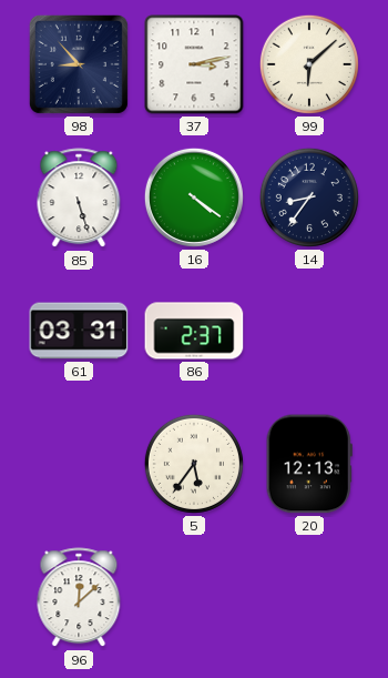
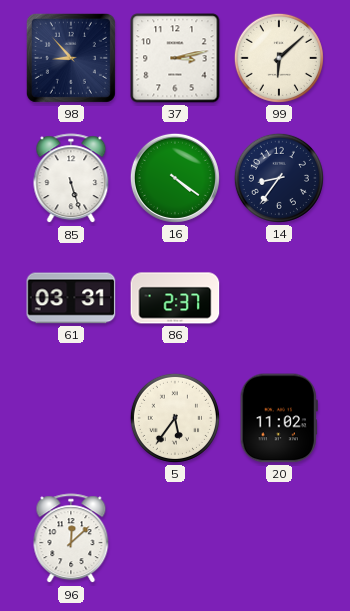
20: 12:13 -> 11:02
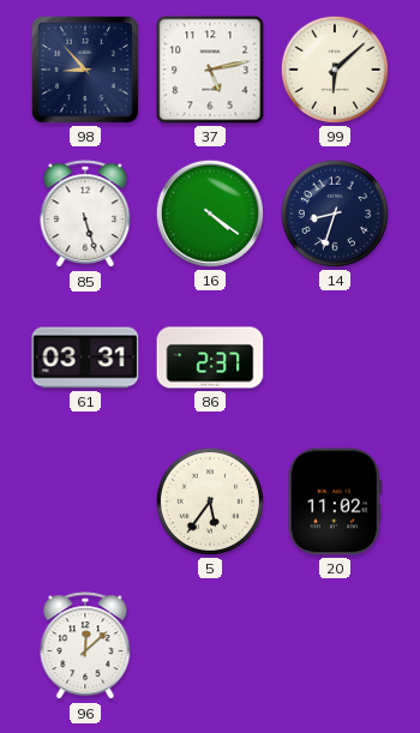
37: 3:13 -> 5:13
14: 8:36 -> 8:33
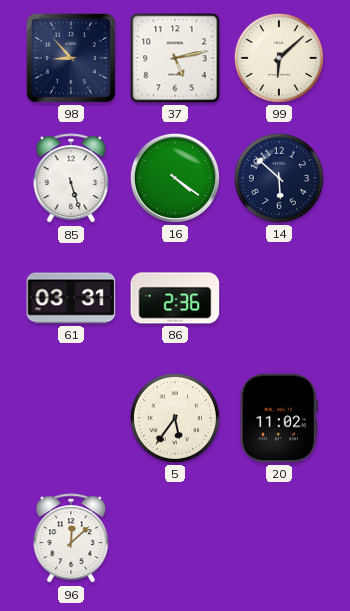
14: 8:33 -> 5:52
86: 2:37 -> 2:36
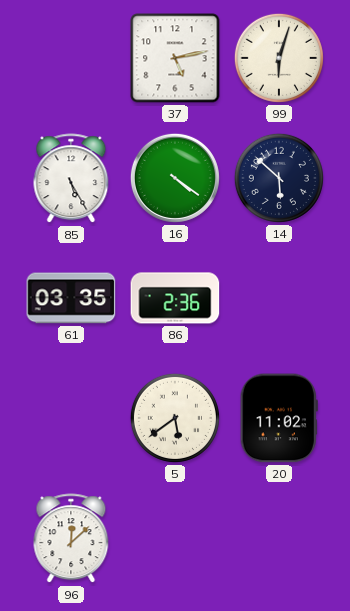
98: 8:53 -> none
99: 6:08 -> 6:03
85: 5:27 -> 5:25
61: 03:31 -> 03:35
5: 5:36 -> 5:39
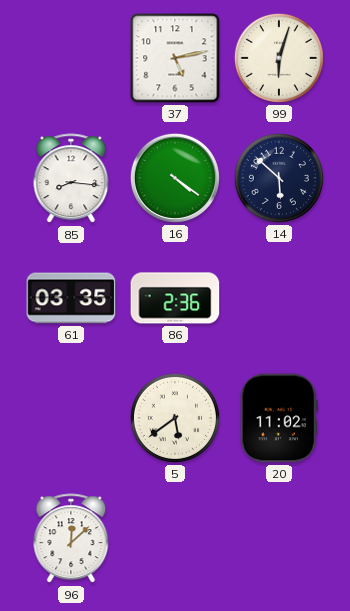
85: 5:25 -> 8:16
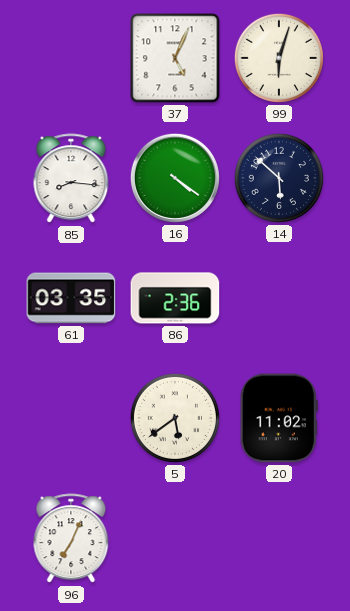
37: 5:13 -> 5:04
96: 12:08 -> 7:04
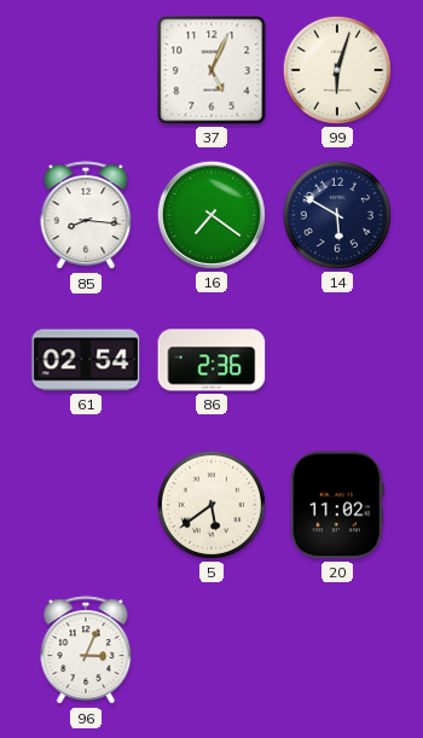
16: 4:21 -> 7:21
14: 5:52 -> 5:50
61: 03:35 -> 02:54
96: 7:04 -> 3:04
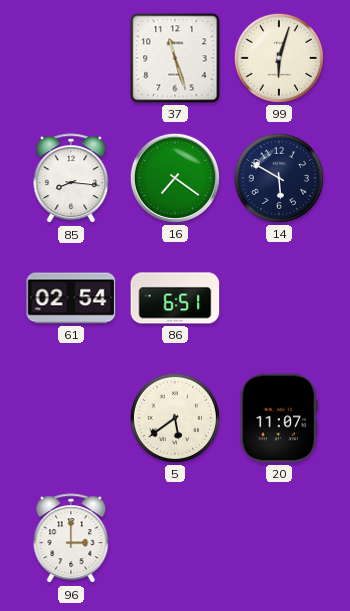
37: 5:04 -> 11:27
86: 2:36 -> 6:51
20: 11:02 -> 11:07
96: 3:04 -> 3:00
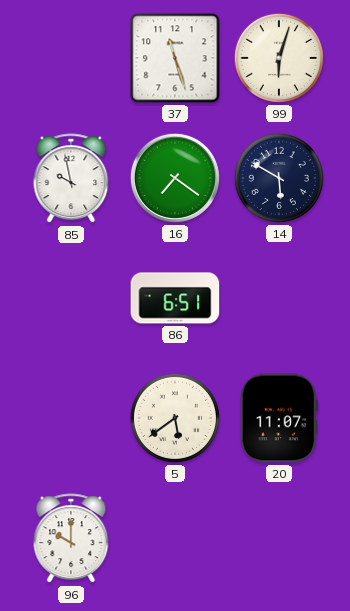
85: 8:16 -> 9:58
61: 02:54 -> none
96: 3:00 -> 10:00
